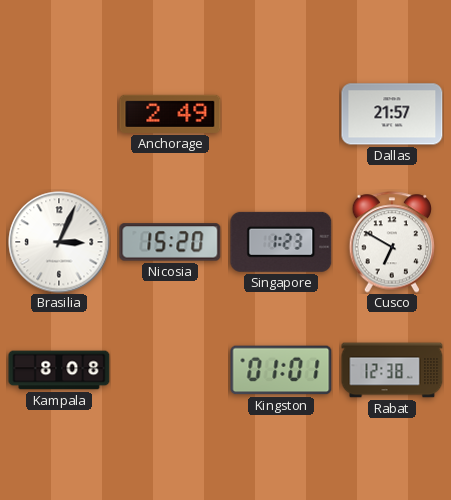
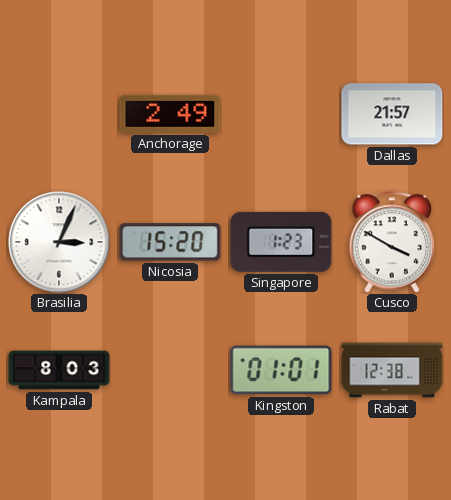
Cusco: 6:50 -> 3:50
Kampala: 8:08 -> 8:03
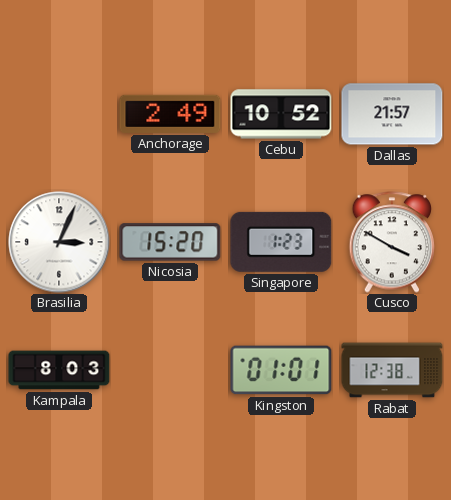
Cebu: none -> 10:52
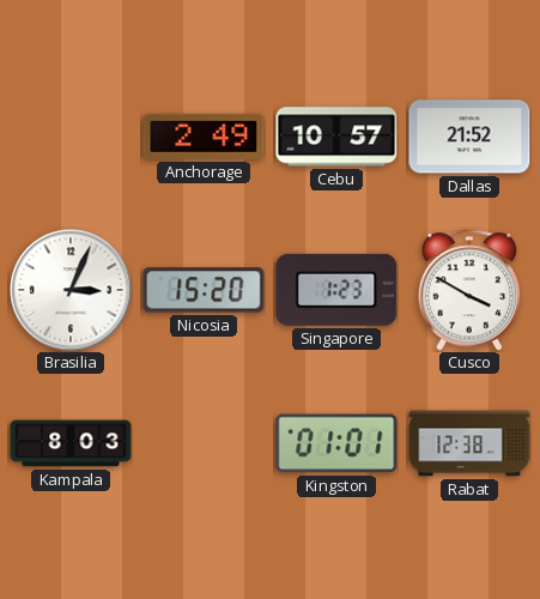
Cebu: 10:52 -> 10:57
Dallas: 21:57 -> 21:52
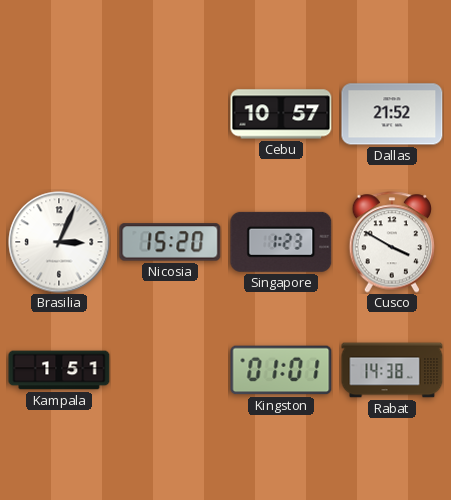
Anchorage: 2:49 -> none
Kampala: 8:03 -> 1:51
Rabat: 12:38 -> 14:38
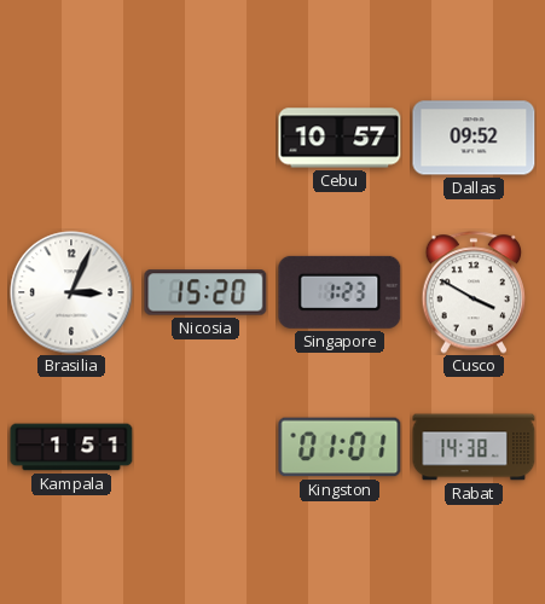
Dallas: 21:52 -> 09:52
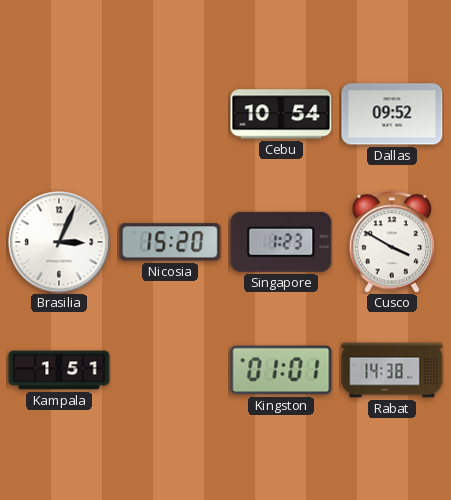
Cebu: 10:57 -> 10:54
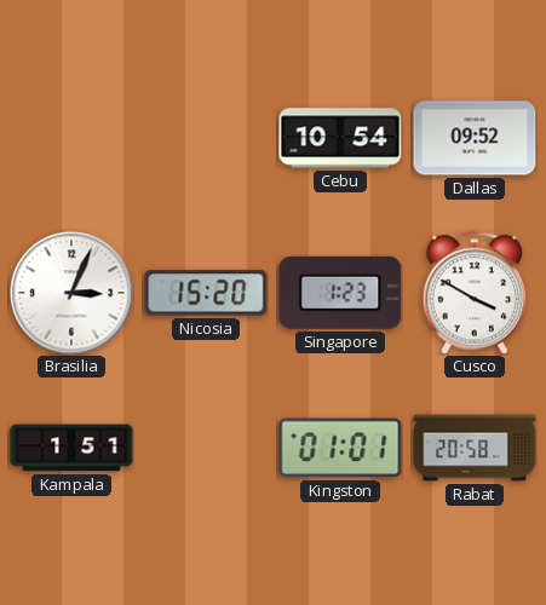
Rabat: 14:38 -> 20:58
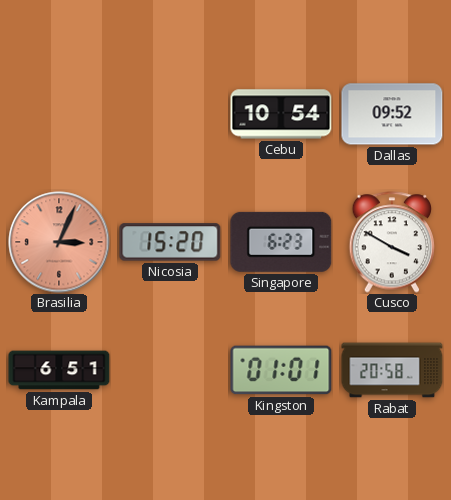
Brasilia dial: white -> salmon
Singapore: 1:23 -> 6:23
Kampala: 1:51 -> 6:51
